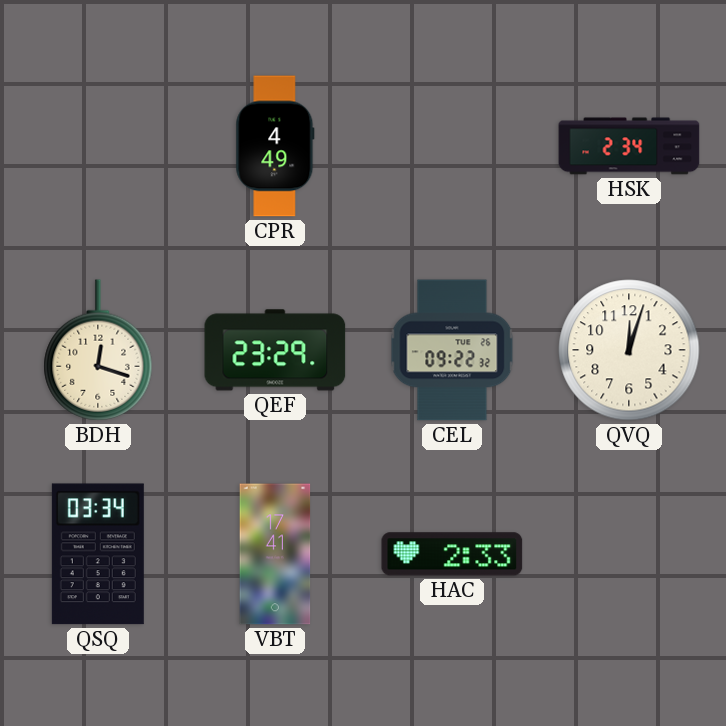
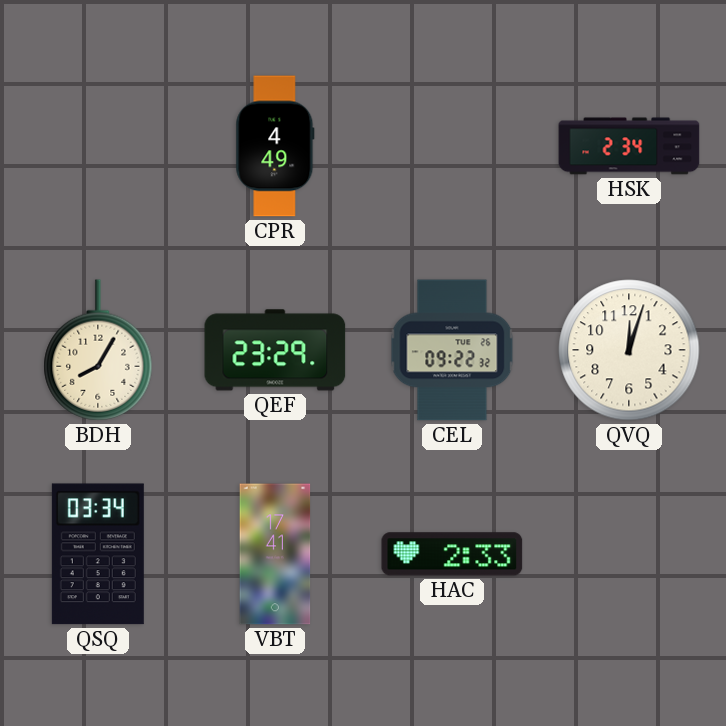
BDH: 12:18 -> 8:05
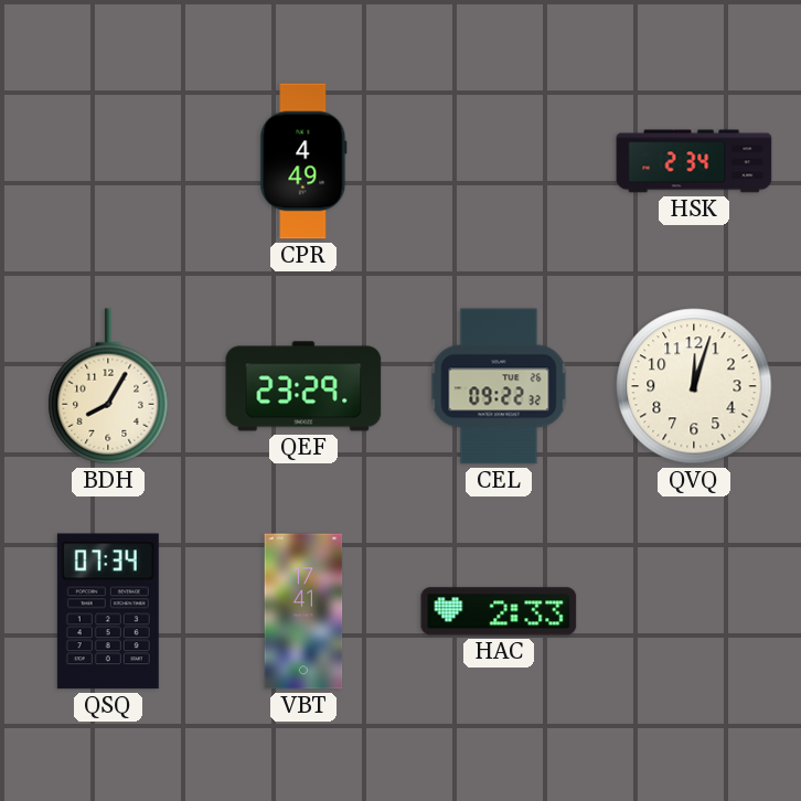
QSQ: 03:34 -> 07:34
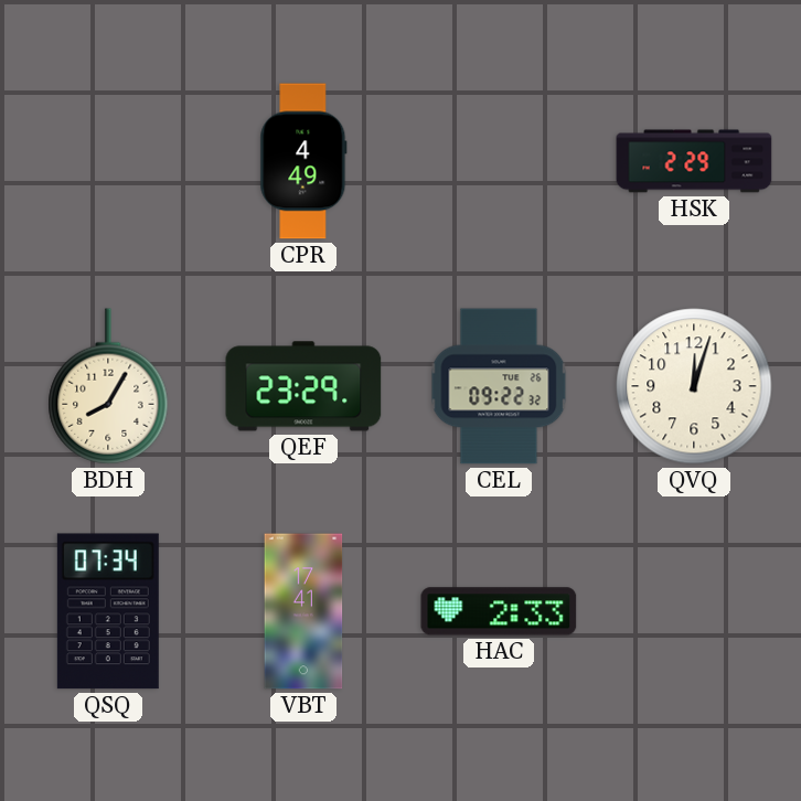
HSK: 2:34 -> 2:29
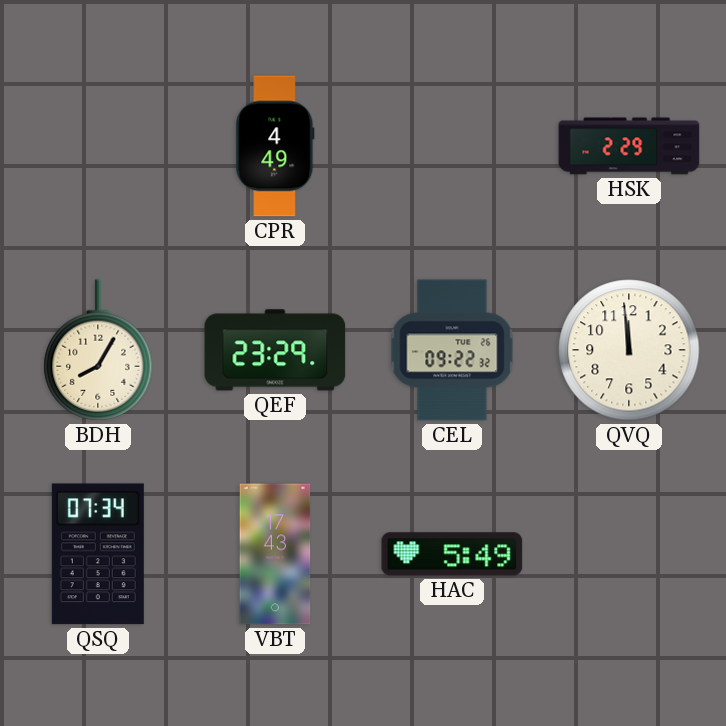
QVQ: 12:03 -> 11:59
VBT: 17:41 -> 17:43
HAC: 2:33 -> 5:49
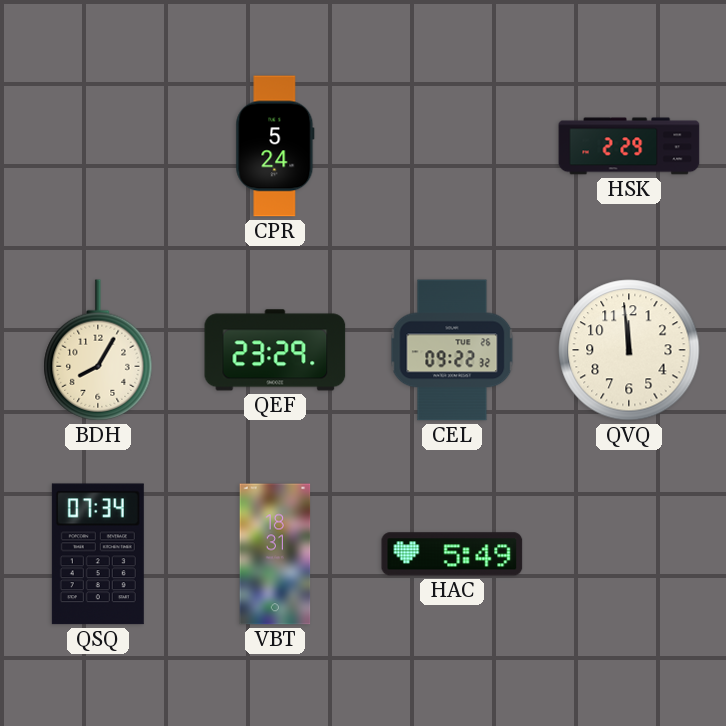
CPR: 4:49 -> 5:24
VBT: 17:43 -> 18:31
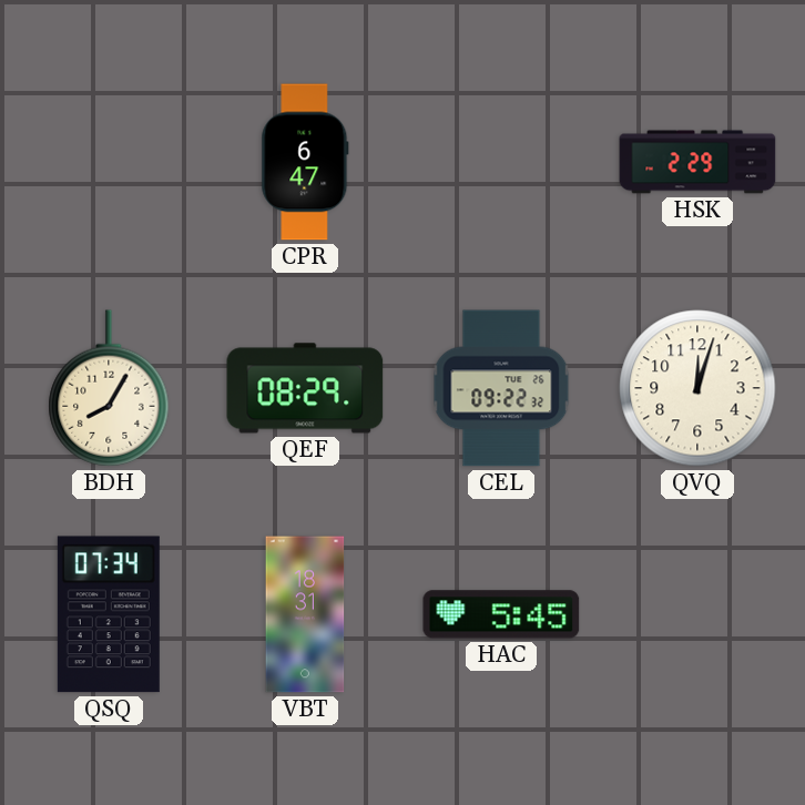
CPR: 5:24 -> 6:47
QEF: 23:29 -> 08:29
QVQ: 11:59 -> 12:03
HAC: 5:49 -> 5:45
